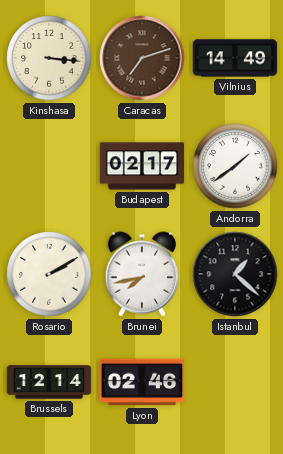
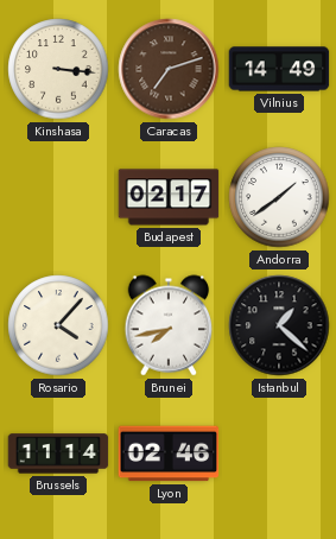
Rosario: 2:10 -> 4:07
Brussels: 12:14 -> 11:14
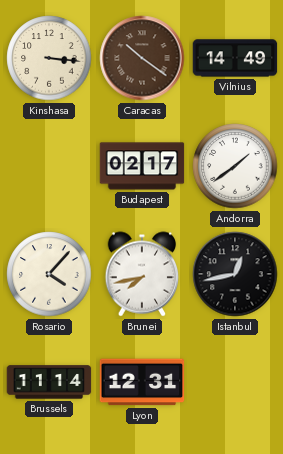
Caracas: 7:12 -> 10:21
Istanbul: 1:22 -> 12:43
Lyon: 02:46 -> 12:31
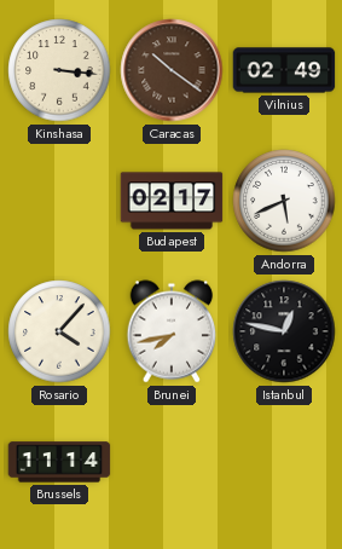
Vilnius: 14:49 -> 02:49
Andorra: 1:39 -> 5:41
Istanbul: 12:43 -> 12:47
Lyon: 12:31 -> none
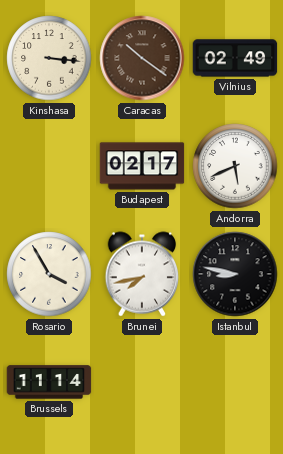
Rosario: 4:07 -> 3:55
Istanbul: 12:47 -> 8:47
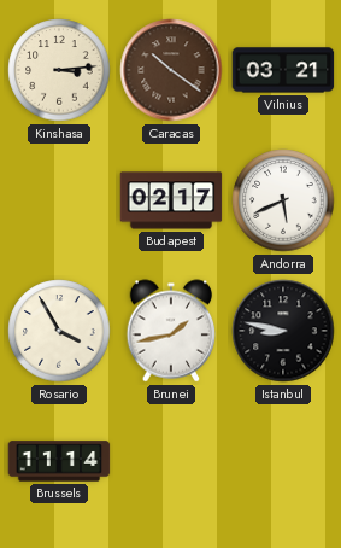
Kinshasa: 3:16 -> 3:14
Vilnius: 02:49 -> 03:21
Brunei: 7:43 -> 1:43
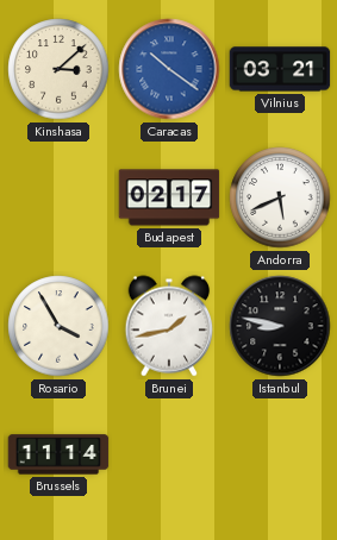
Kinshasa: 3:14 -> 3:08
Caracas dial: brown -> blue
